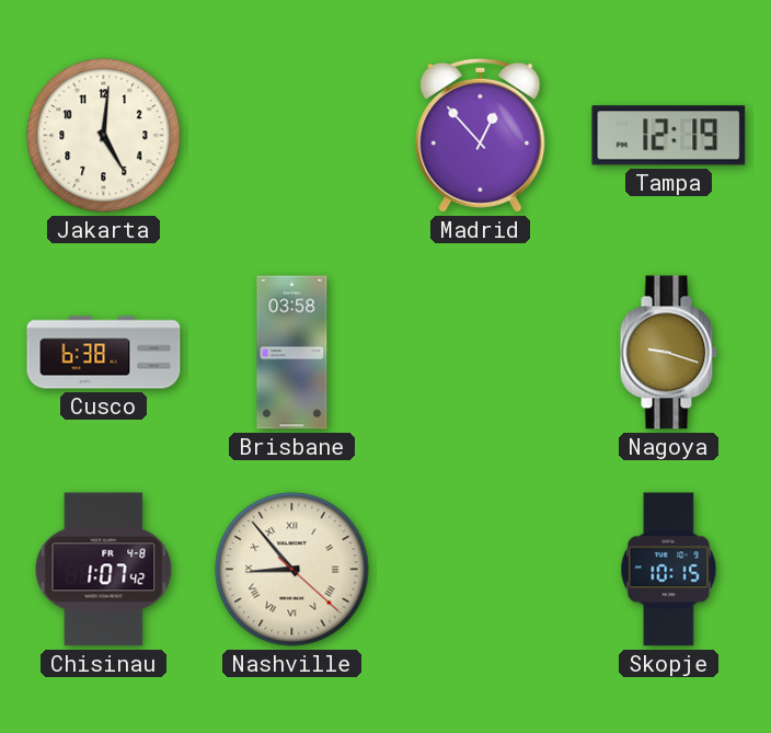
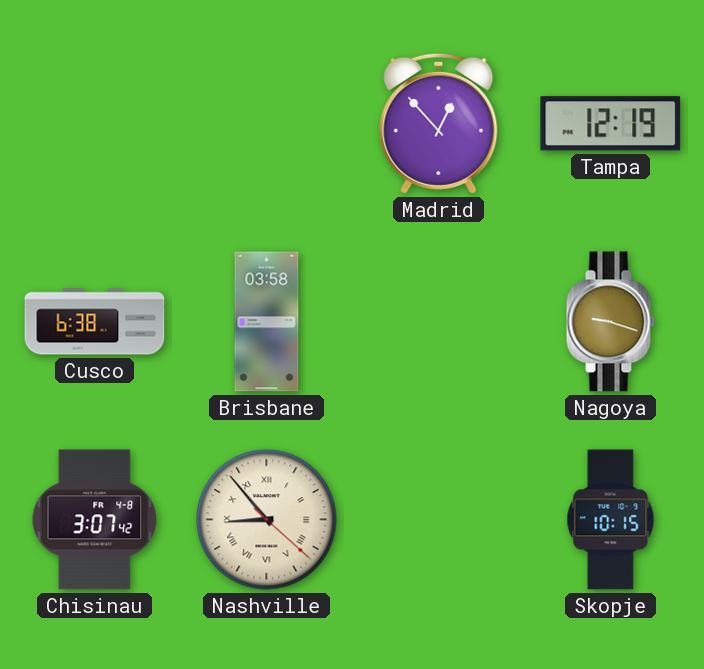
Jakarta: 5:01 -> none
Chisinau: 1:07 -> 3:07
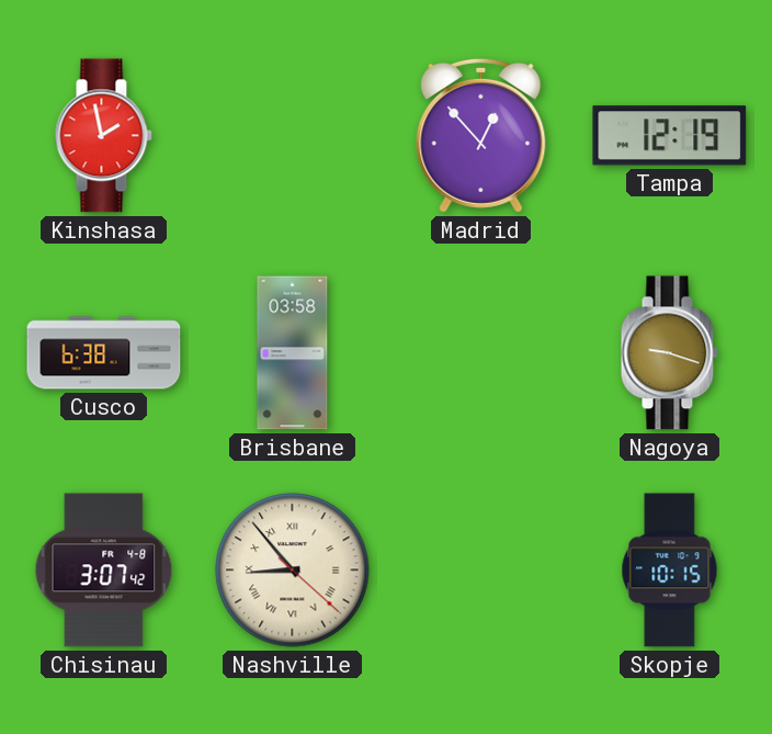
Kinshasa: none -> 1:58
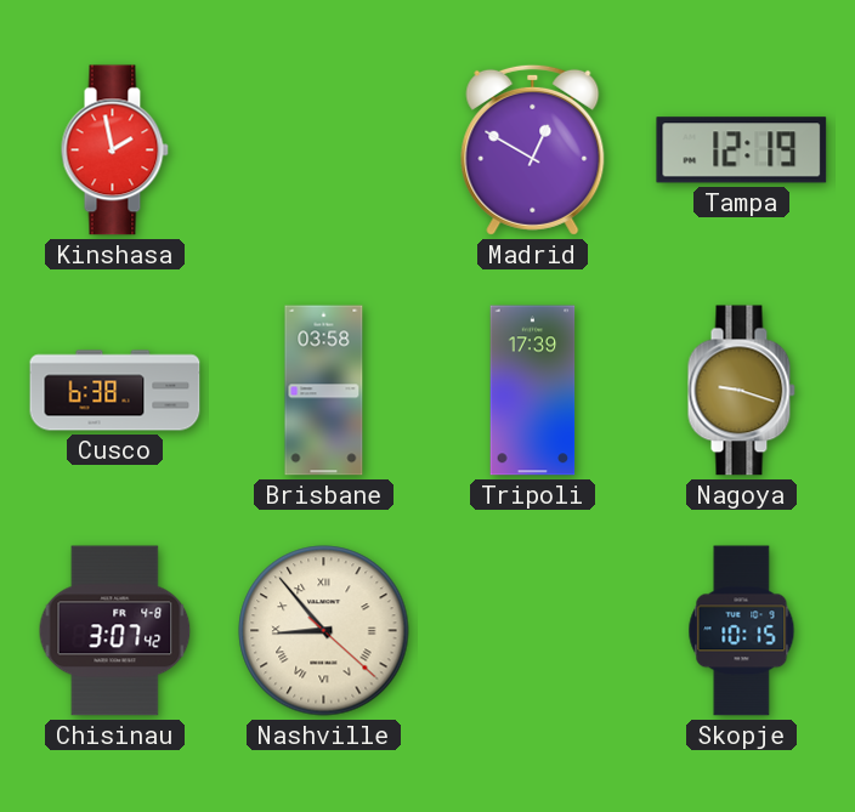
Madrid: 12:53 -> 12:50
Tripoli: none -> 17:39
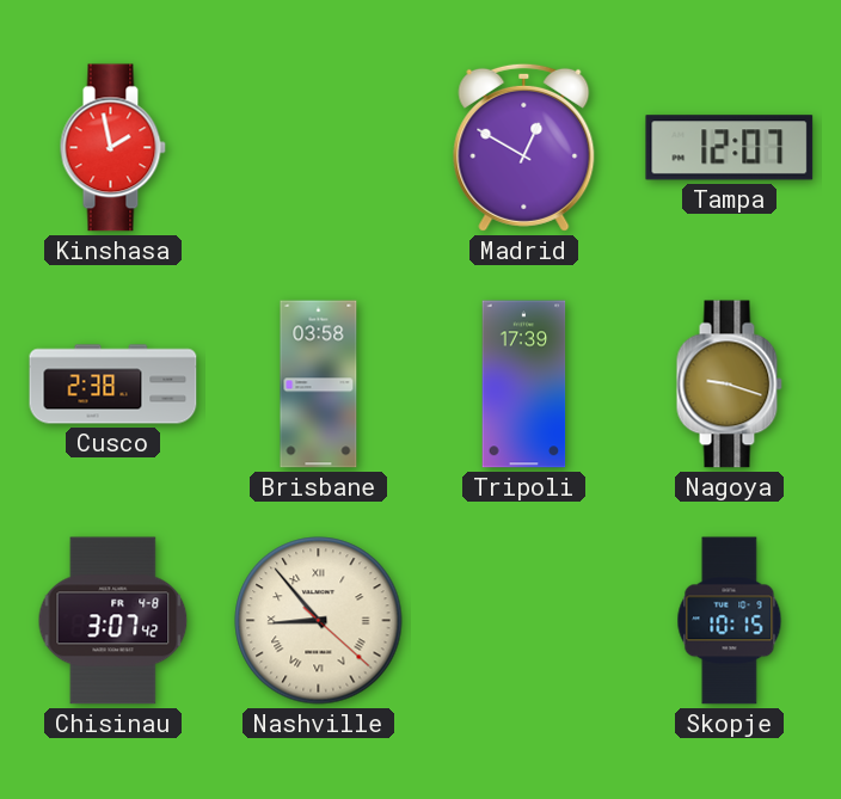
Tampa: 12:19 -> 12:07
Cusco: 6:38 -> 2:38
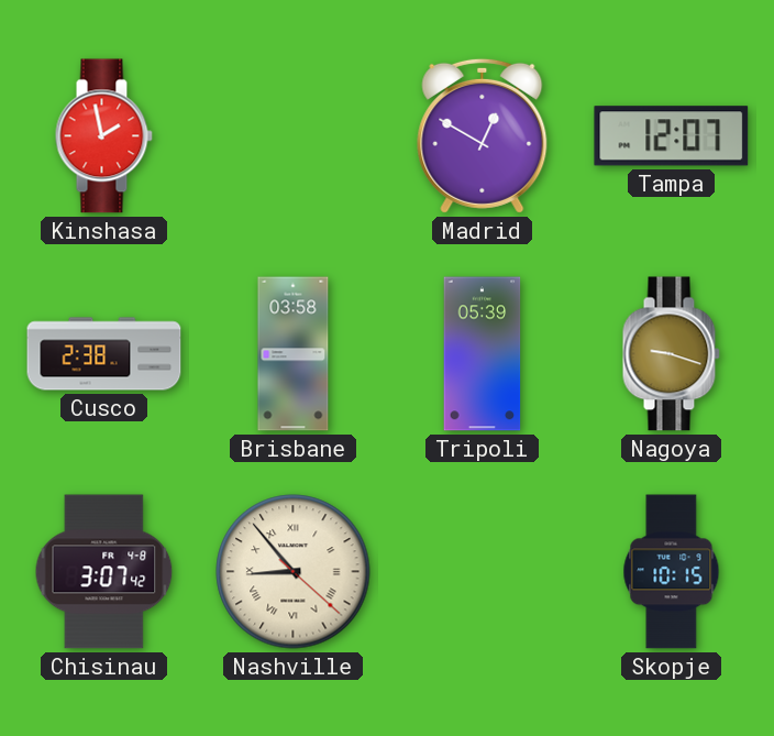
Tripoli: 17:39 -> 05:39
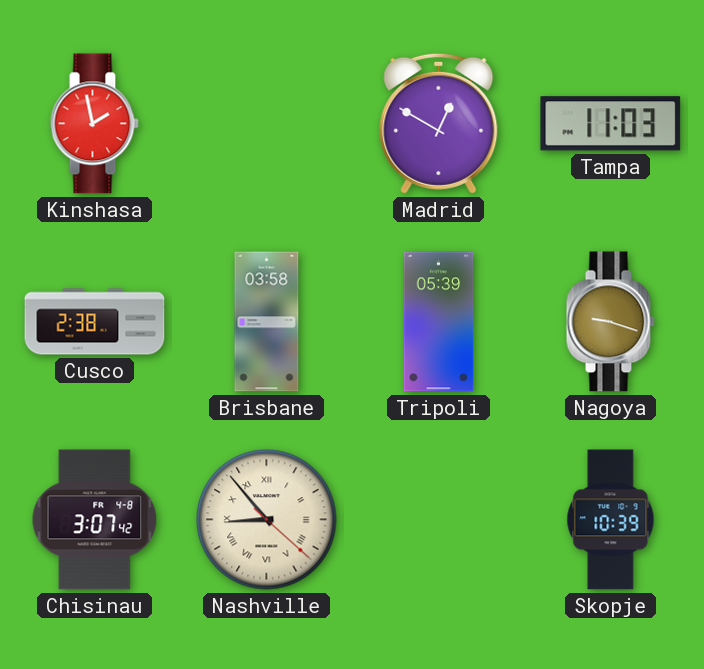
Tampa: 12:07 -> 11:03
Skopje: 10:15 -> 10:39
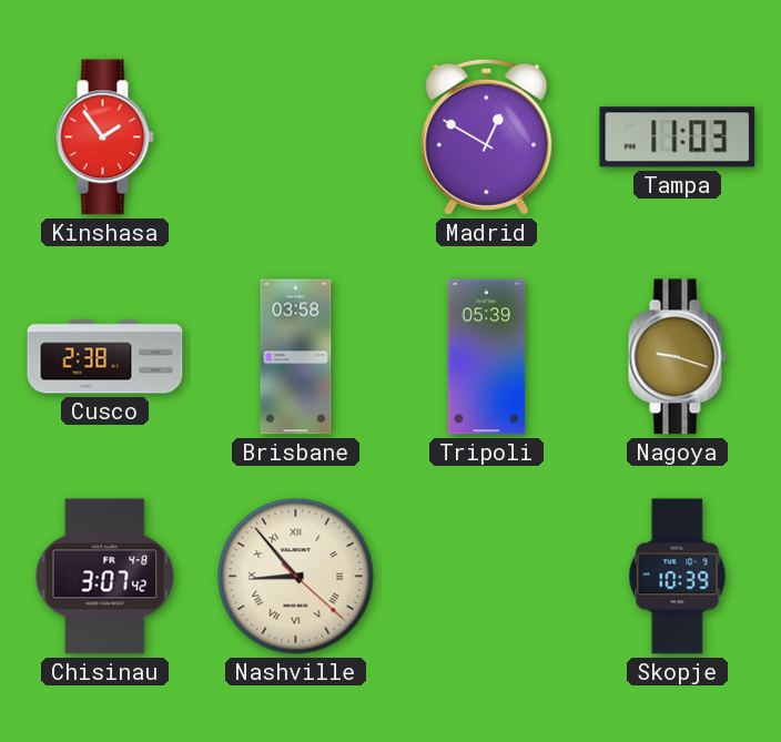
Kinshasa: 1:58 -> 1:54
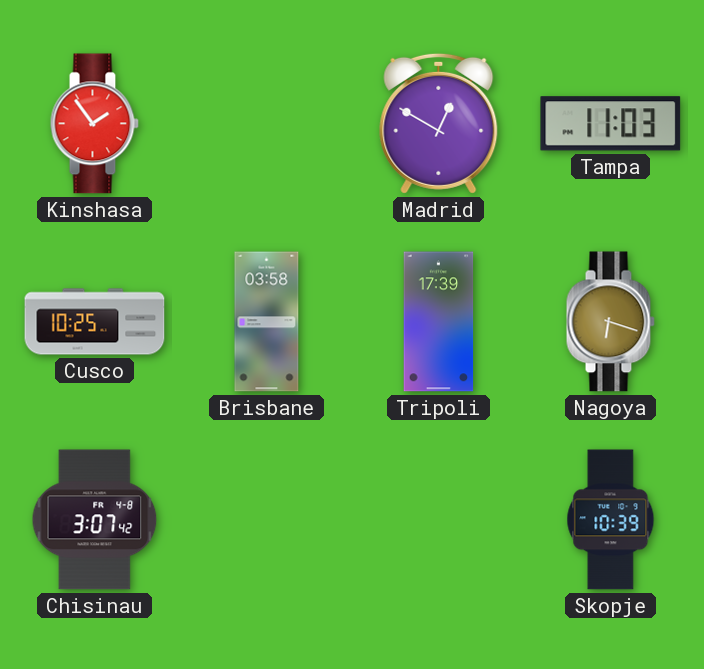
Cusco: 2:38 -> 10:25
Tripoli: 05:39 -> 17:39
Nagoya: 9:18 -> 6:18
Nashville: 8:53 -> none
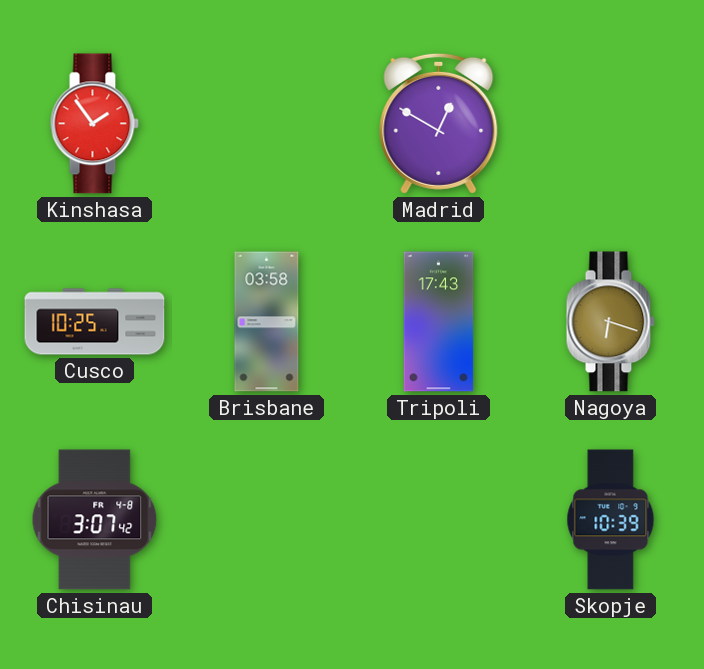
Tampa: 11:03 -> none
Tripoli: 17:39 -> 17:43
